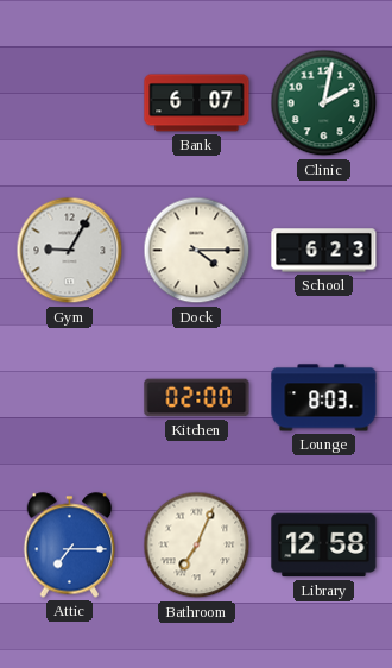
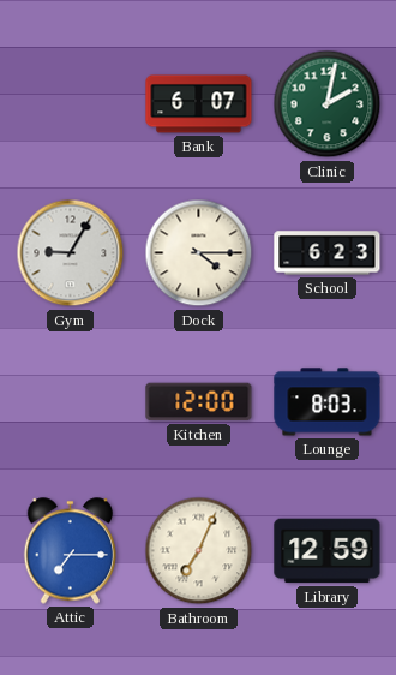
Kitchen: 02:00 -> 12:00
Library: 12:58 -> 12:59
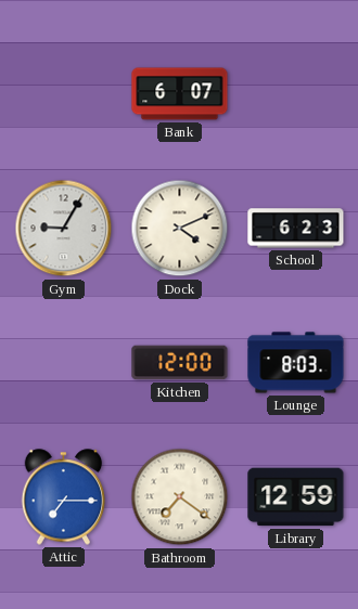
Clinic: 2:02 -> none
Dock: 4:15 -> 4:11
Bathroom: 7:04 -> 7:21
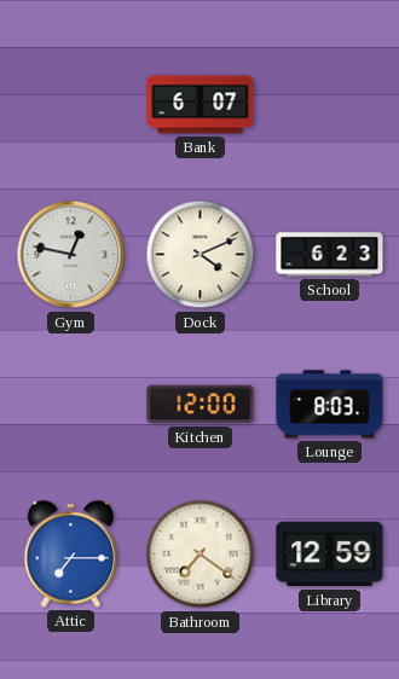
Gym: 9:05 -> 12:47
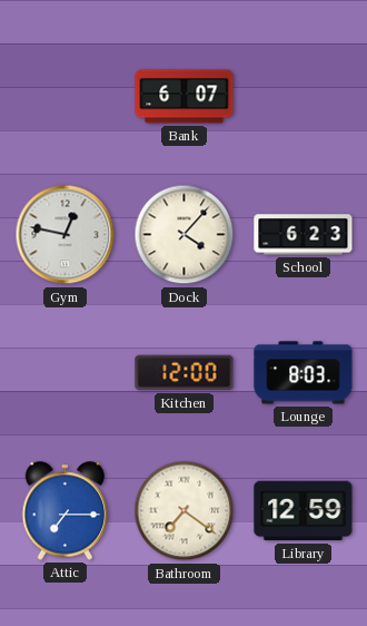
Dock: 4:11 -> 4:07
